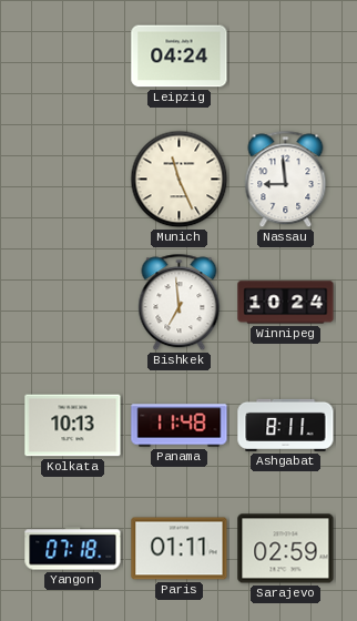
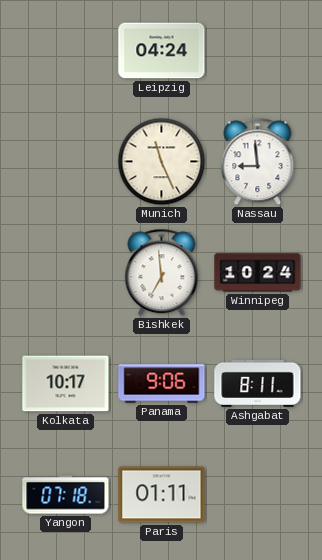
Kolkata: 10:13 -> 10:17
Panama: 11:48 -> 9:06
Sarajevo: 02:59 -> none
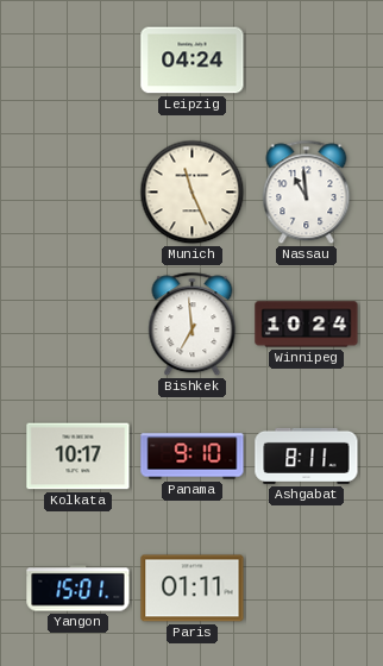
Nassau: 8:59 -> 10:59
Panama: 9:06 -> 9:10
Yangon: 07:18 -> 15:01
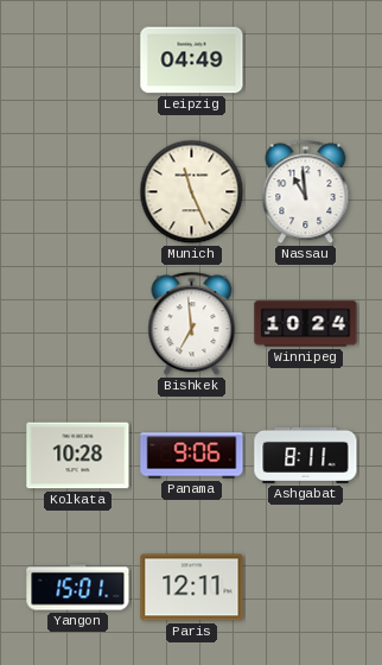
Leipzig: 04:24 -> 04:49
Kolkata: 10:17 -> 10:28
Panama: 9:10 -> 9:06
Paris: 01:11 -> 12:11
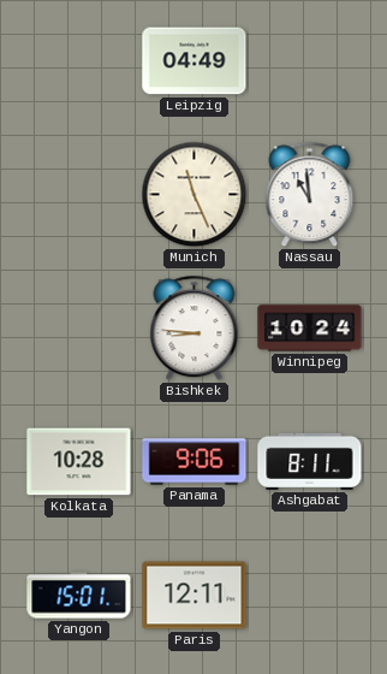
Bishkek: 6:59 -> 8:46
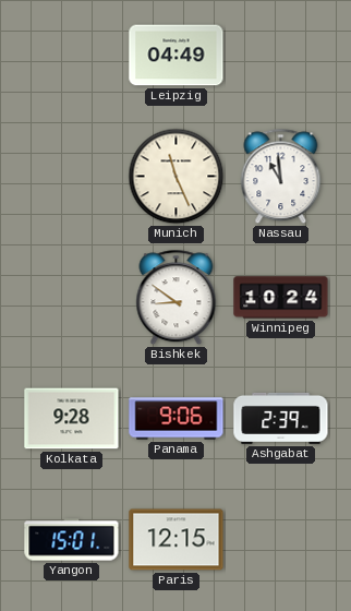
Bishkek: 8:46 -> 8:51
Kolkata: 10:28 -> 9:28
Ashgabat: 8:11 -> 2:39
Paris: 12:11 -> 12:15
